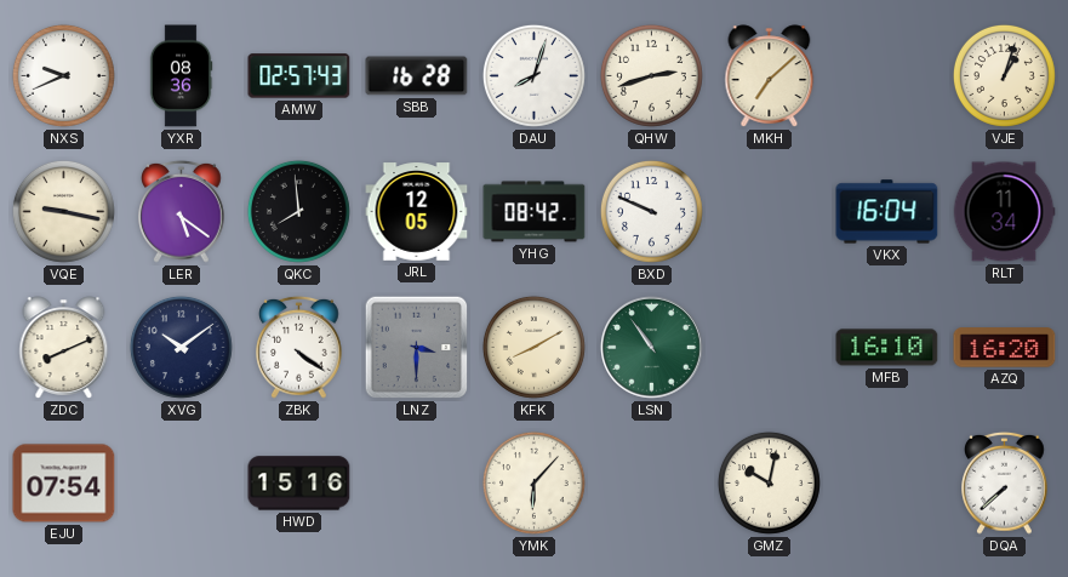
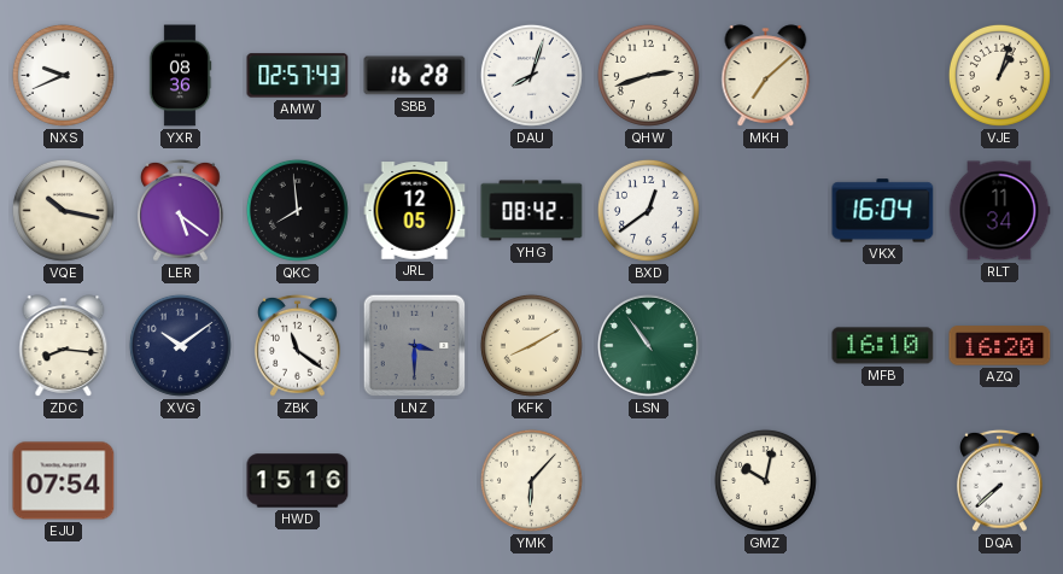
VQE: 9:17 -> 10:17
BXD: 9:49 -> 12:39
ZDC: 8:11 -> 8:16
ZBK: 4:21 -> 11:21
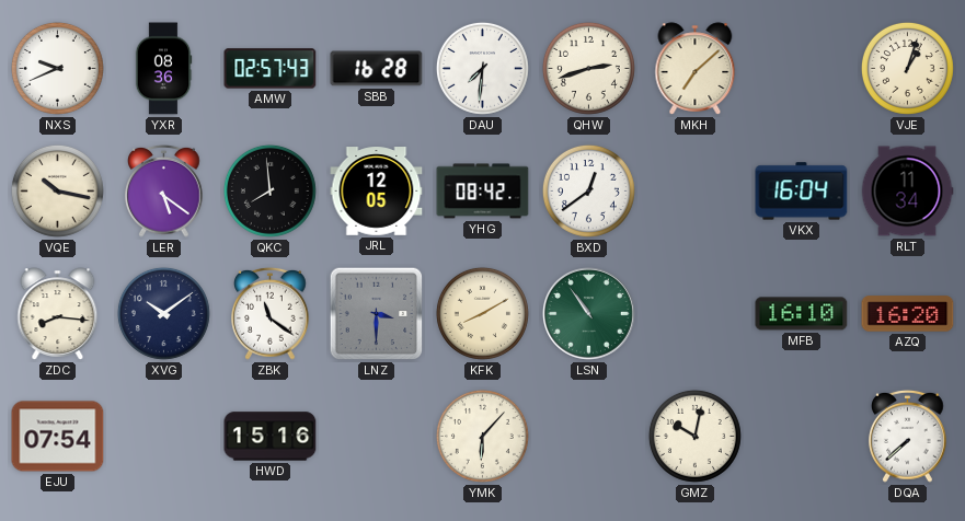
DAU: 8:03 -> 7:31
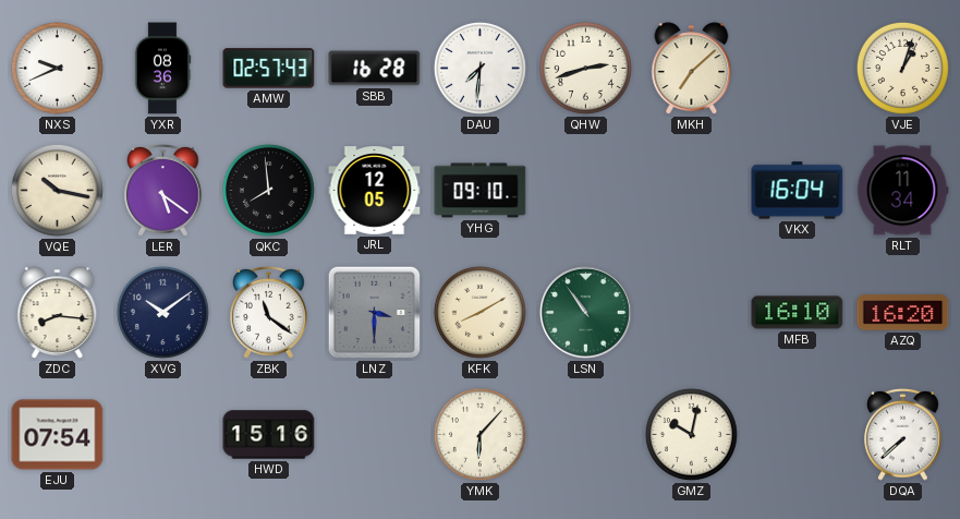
YHG: 08:42 -> 09:10
BXD: 12:39 -> none
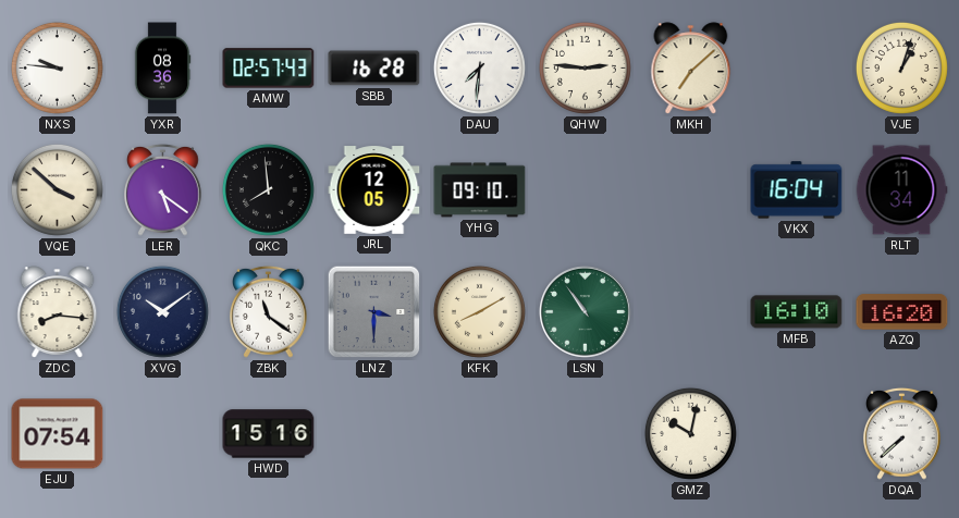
NXS: 9:41 -> 9:46
QHW: 2:42 -> 2:46
VQE: 10:17 -> 3:52
YMK: 6:07 -> none
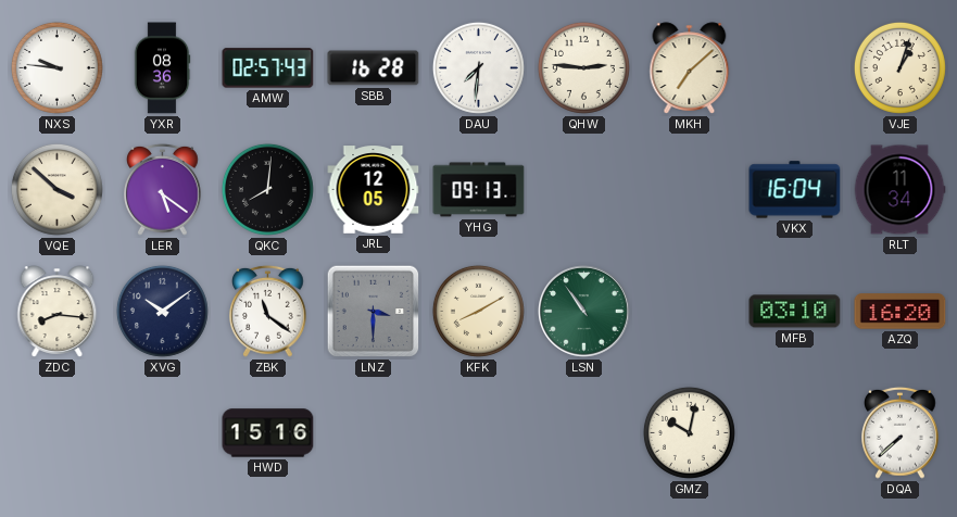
QKC: 7:59 -> 8:01
YHG: 09:10 -> 09:13
MFB: 16:10 -> 03:10
EJU: 07:54 -> none
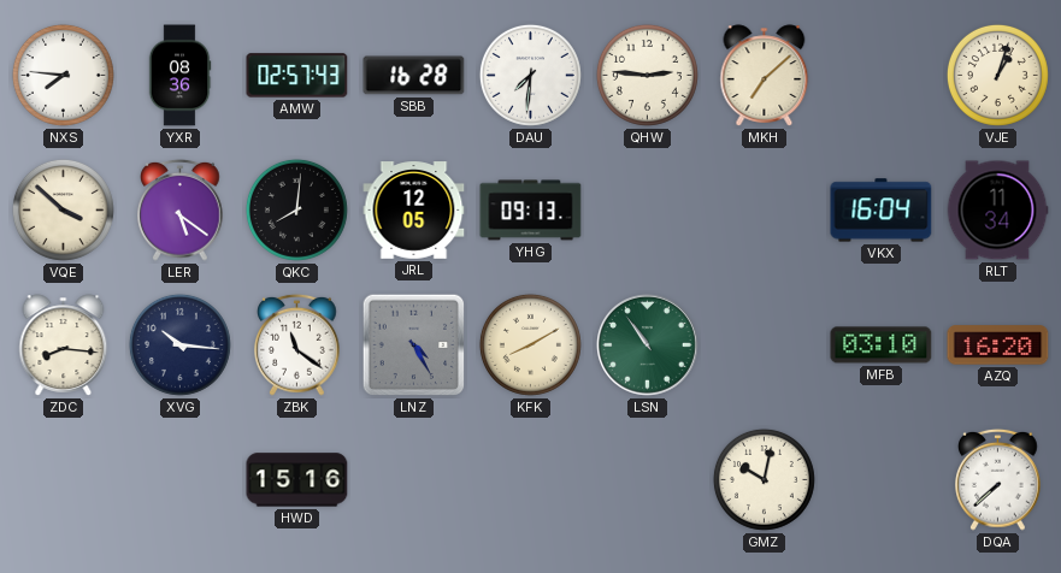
NXS: 9:46 -> 7:46
XVG: 10:09 -> 10:16
LNZ: 3:30 -> 4:25
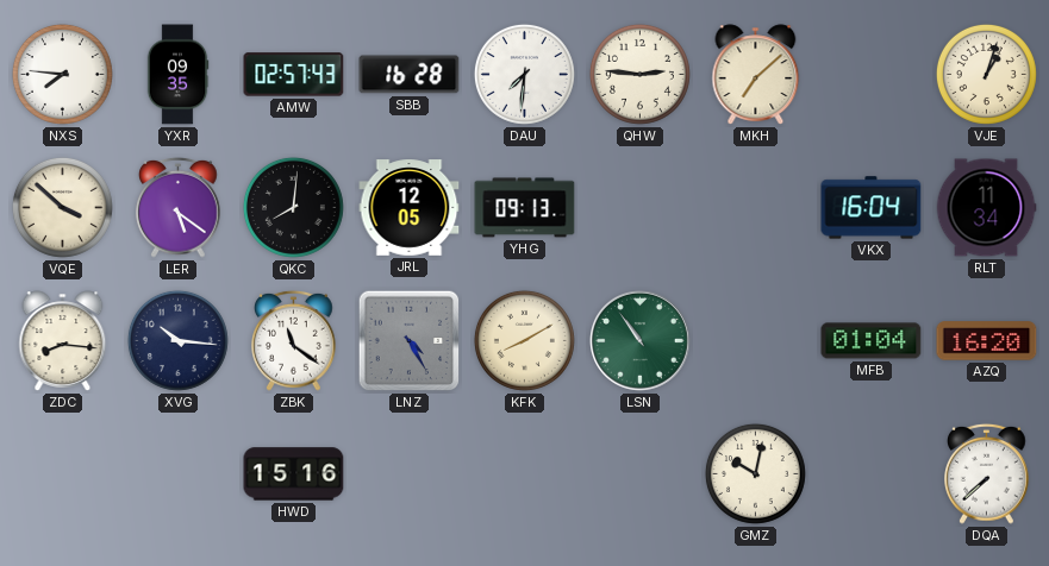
YXR: 08:36 -> 09:35
MFB: 03:10 -> 01:04
